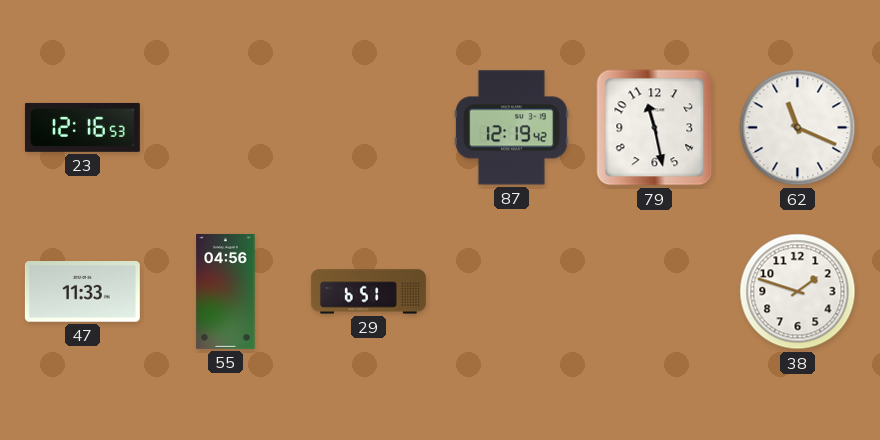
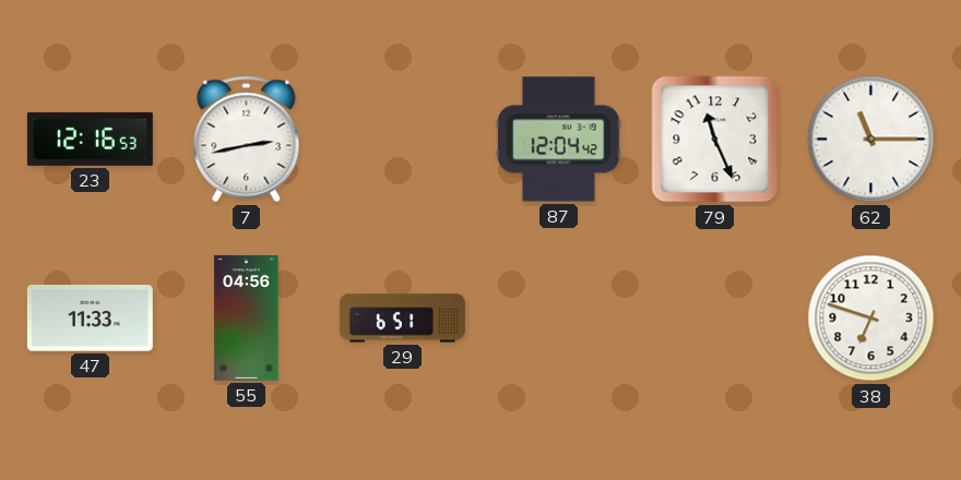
7: none -> 2:43
87: 12:19 -> 12:04
79: 11:28 -> 11:26
62: 11:19 -> 11:15
38: 1:48 -> 6:48
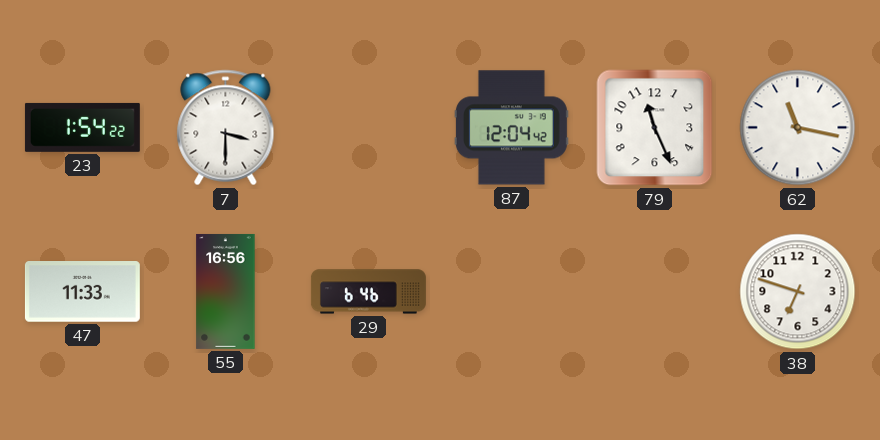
23: 12:16 -> 1:54
7: 2:43 -> 3:30
62: 11:15 -> 11:17
55: 04:56 -> 16:56
29: 6:51 -> 6:46
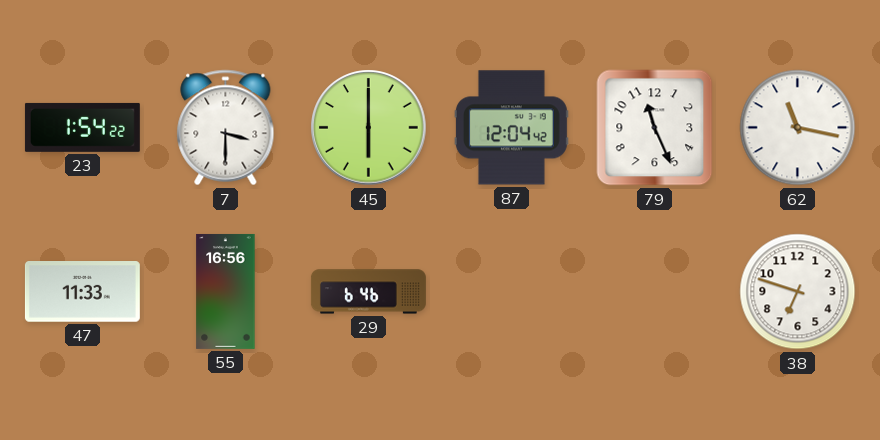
45: none -> 6:00
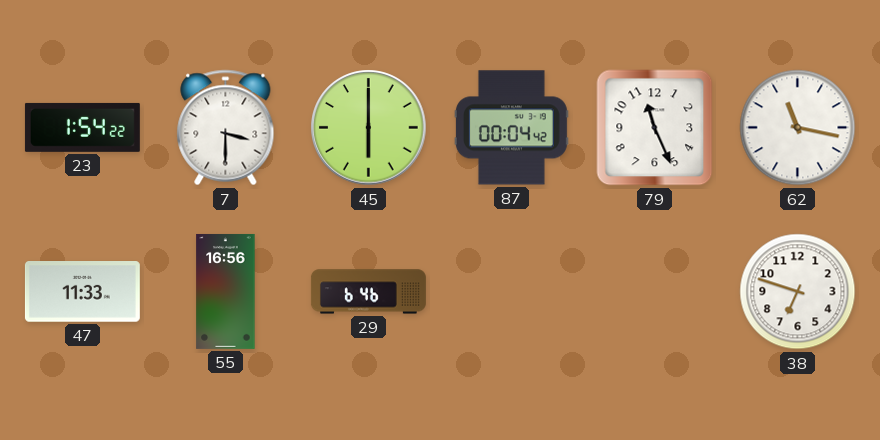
87: 12:04 -> 00:04
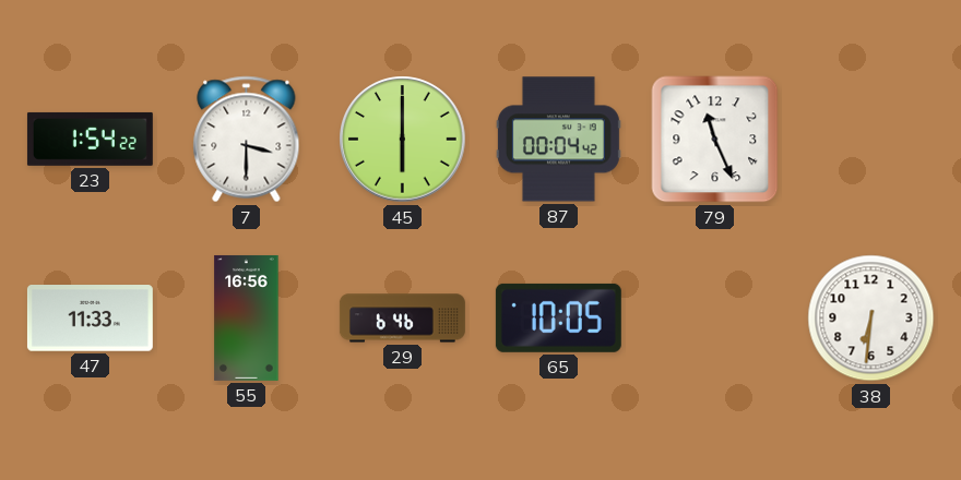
62: 11:17 -> none
65: none -> 10:05
38: 6:48 -> 6:31
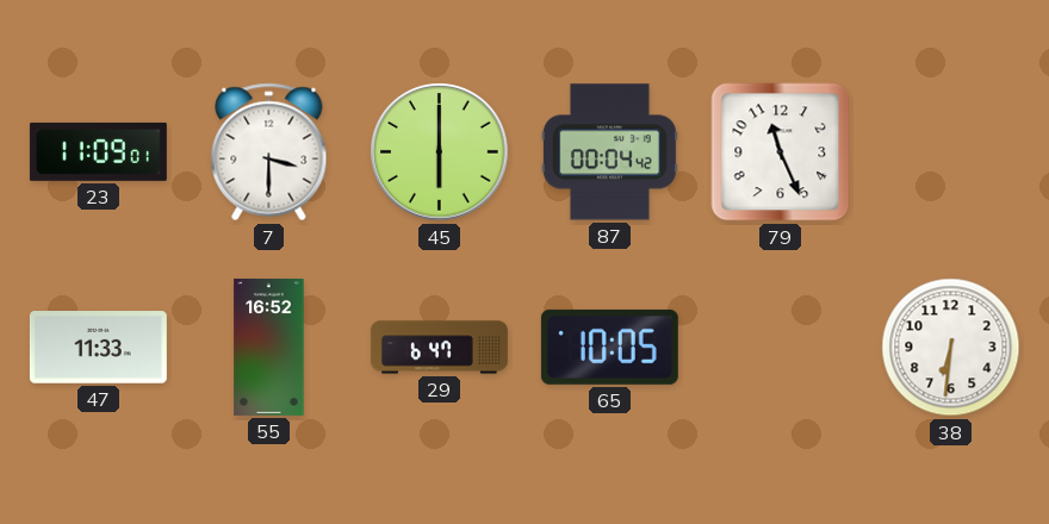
23: 1:54 -> 11:09
55: 16:56 -> 16:52
29: 6:46 -> 6:47
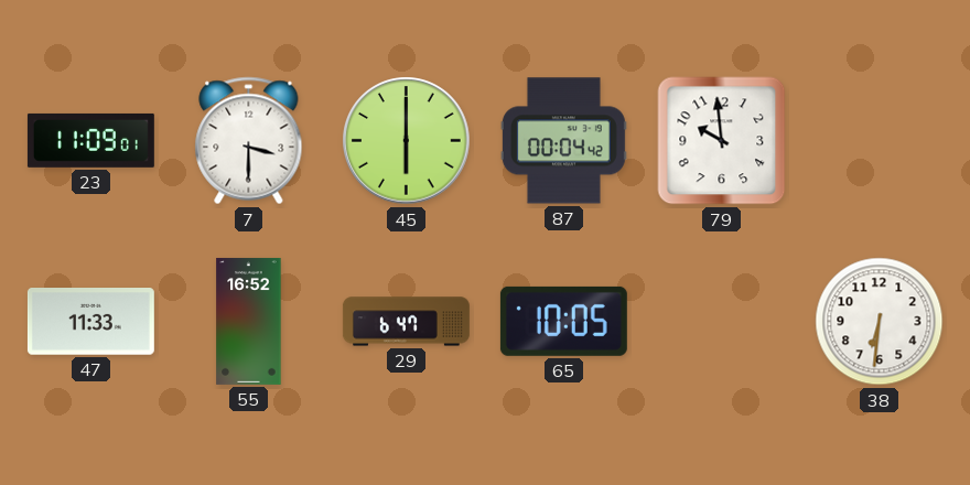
79: 11:26 -> 9:59
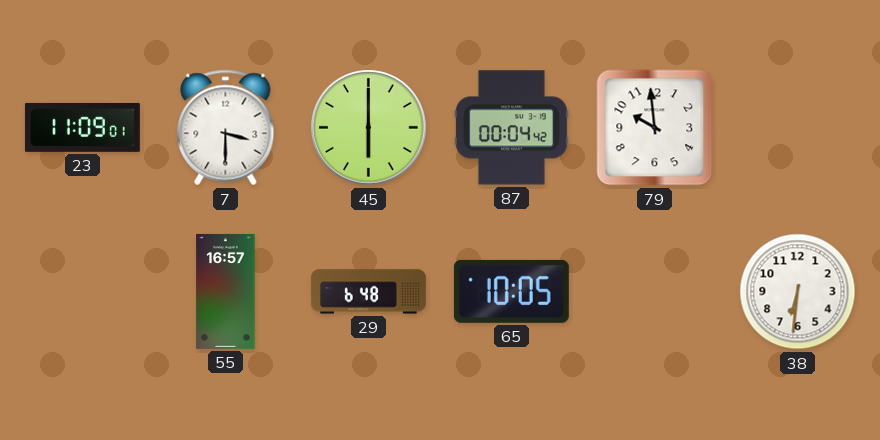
47: 11:33 -> none
55: 16:52 -> 16:57
29: 6:47 -> 6:48
